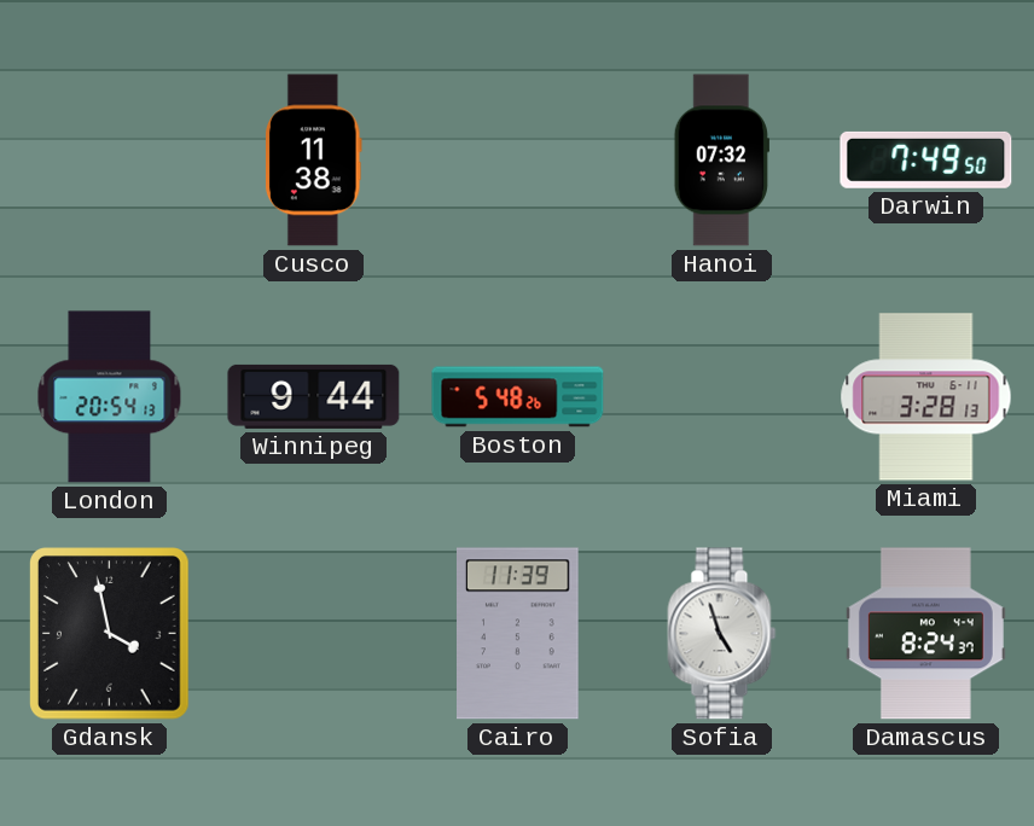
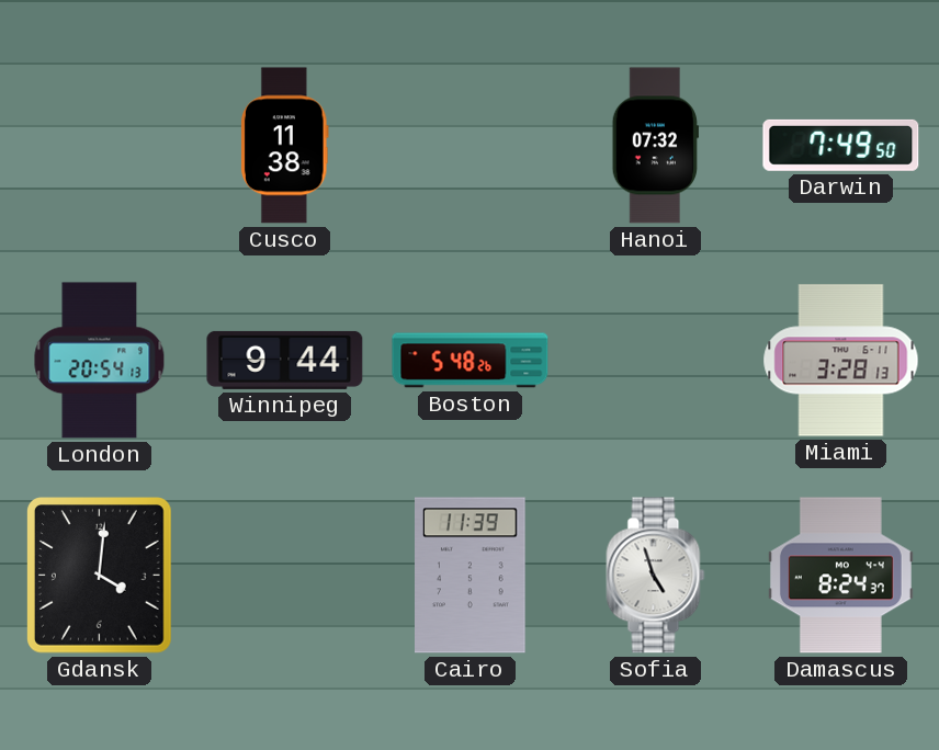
Gdansk: 3:58 -> 4:01
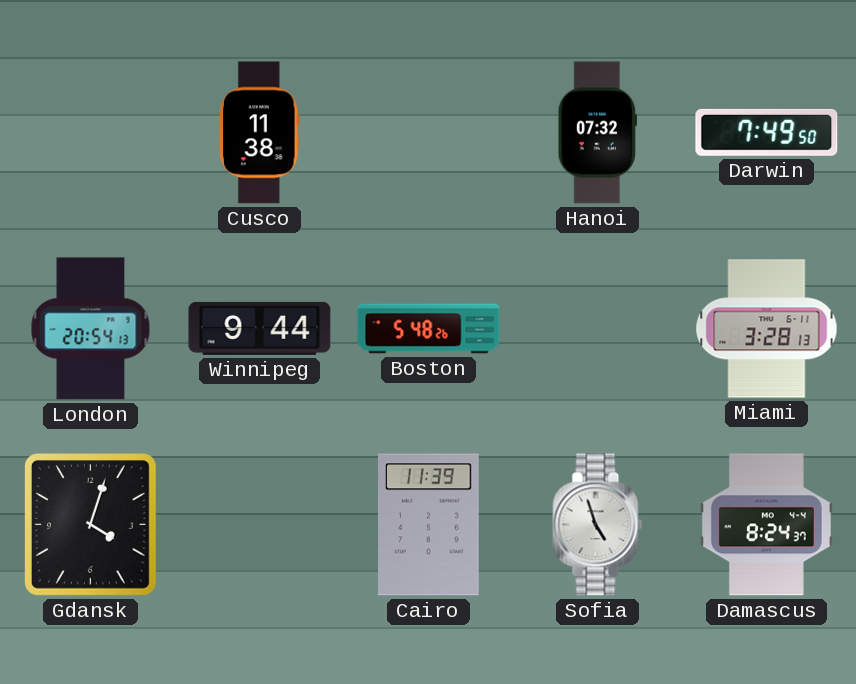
Gdansk: 4:01 -> 4:03
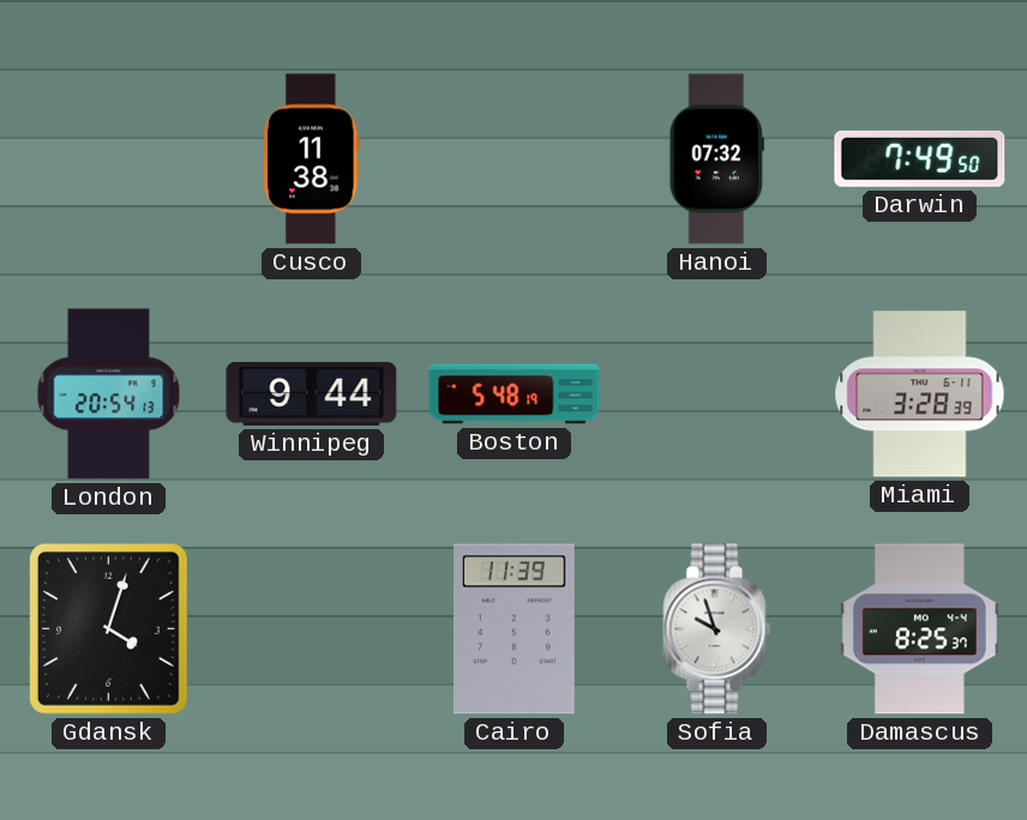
Boston: 5:48:26 -> 5:48:19
Miami: 3:28:13 -> 3:28:39
Sofia: 4:57 -> 9:57
Damascus: 8:24 -> 8:25
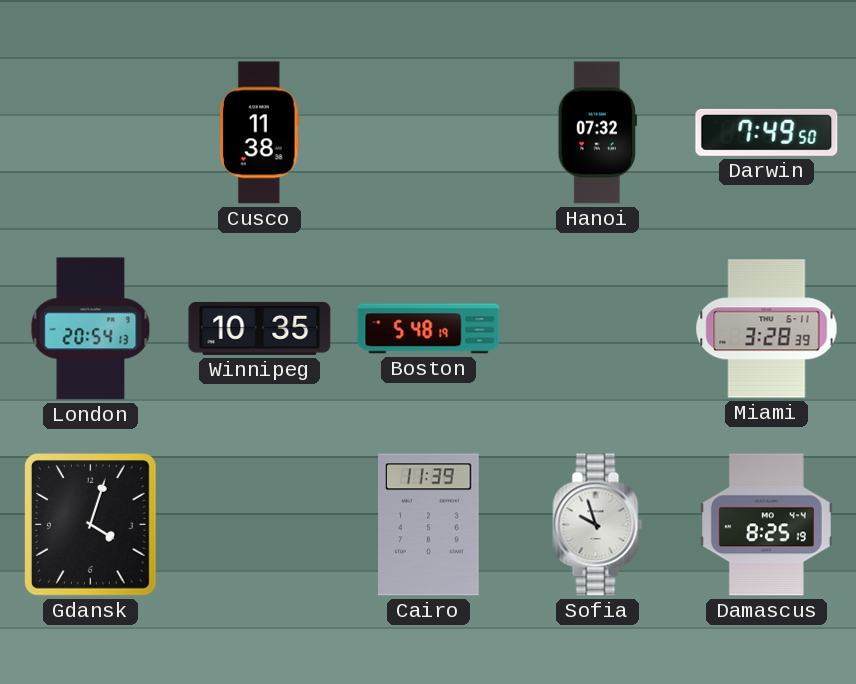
Winnipeg: 9:44 -> 10:35
Damascus: 8:25:37 -> 8:25:19
